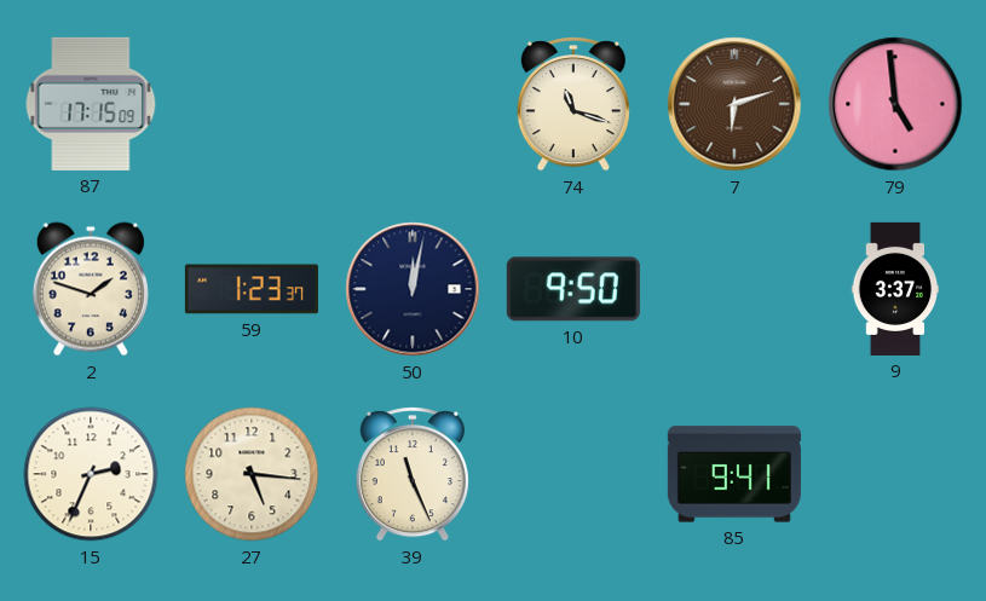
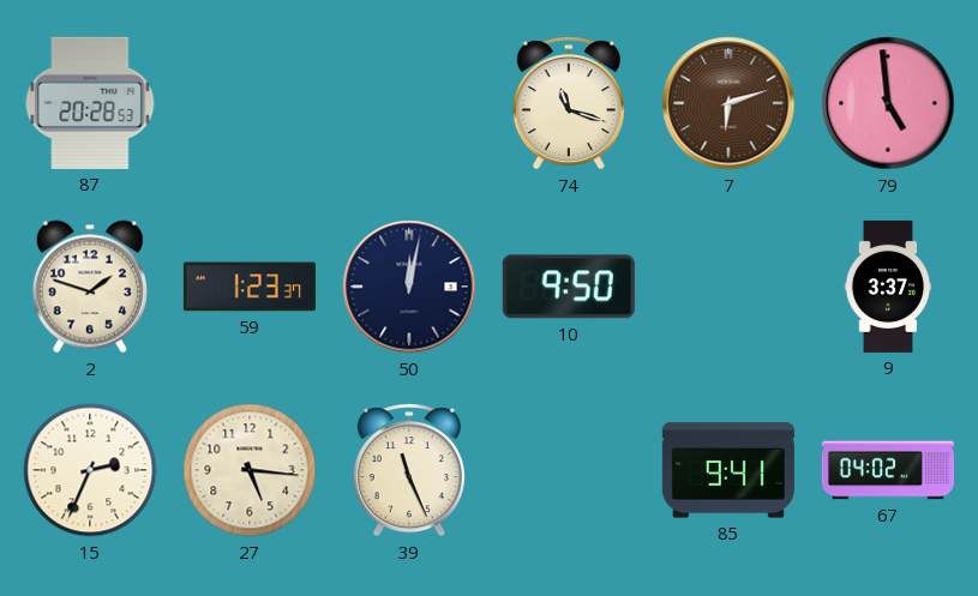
87: 17:15 -> 20:28
67: none -> 04:02
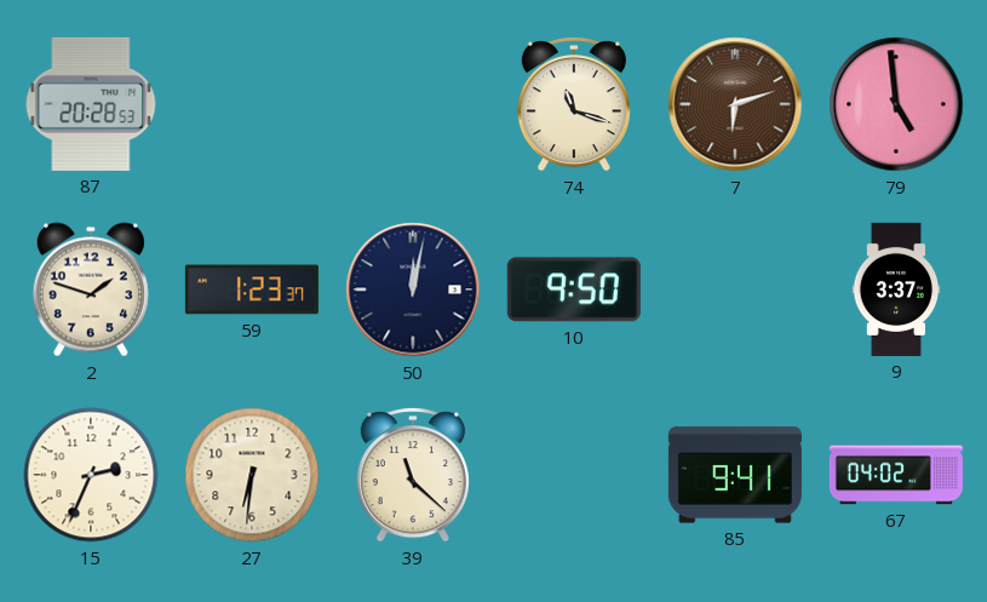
27: 5:16 -> 6:31
39: 11:26 -> 11:22
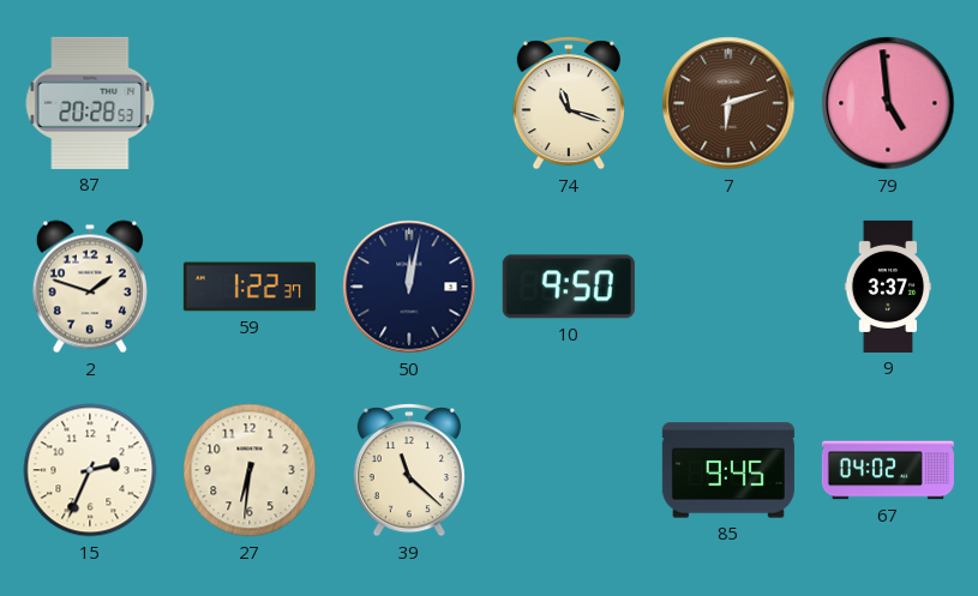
59: 1:23 -> 1:22
85: 9:41 -> 9:45
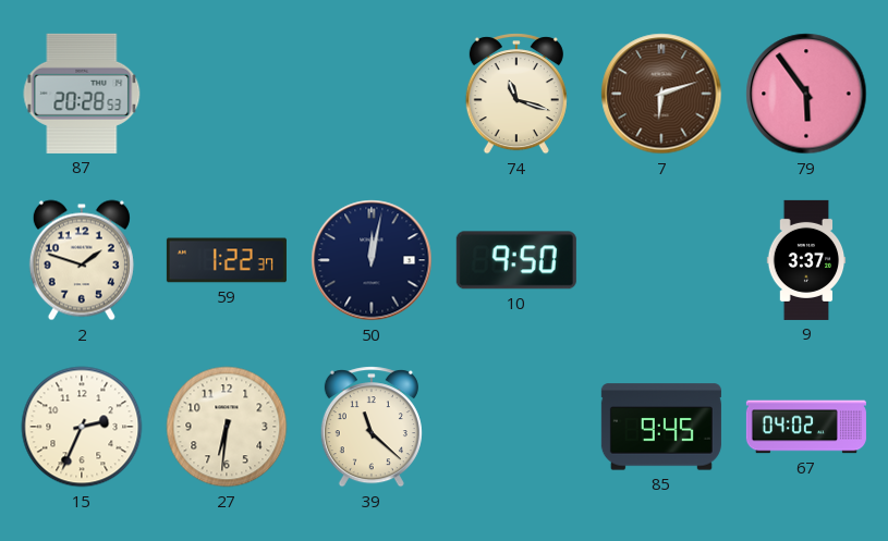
79: 4:59 -> 5:54
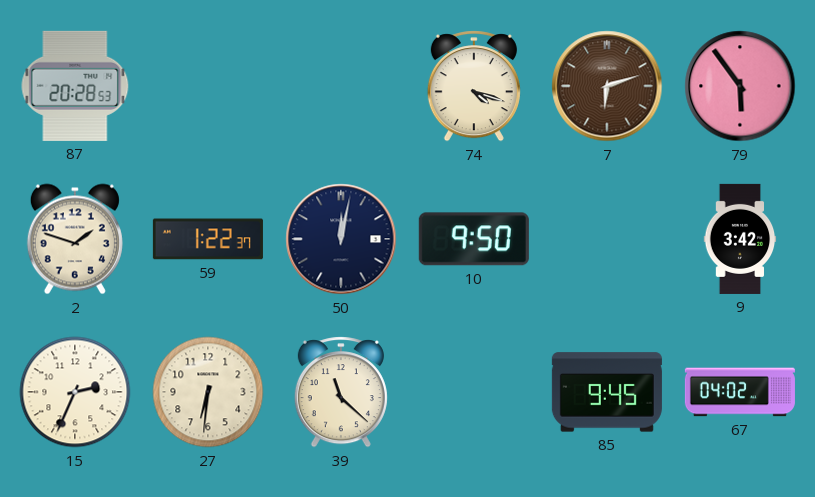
74: 11:18 -> 4:18
9: 3:37 -> 3:42
